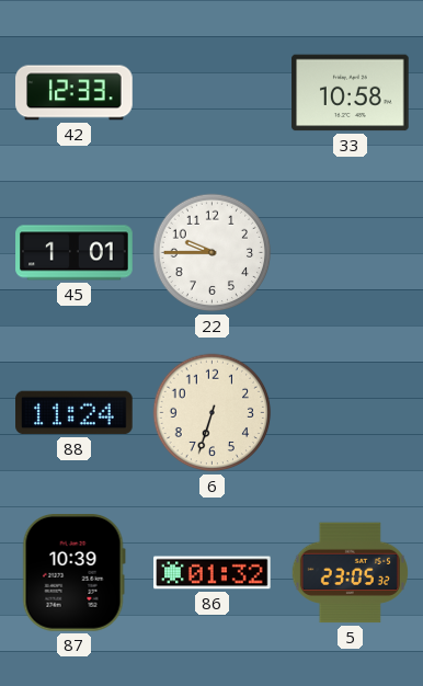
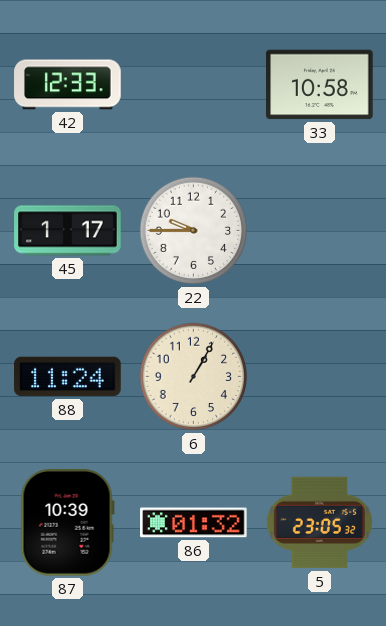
45: 1:01 -> 1:17
6: 6:33 -> 1:05
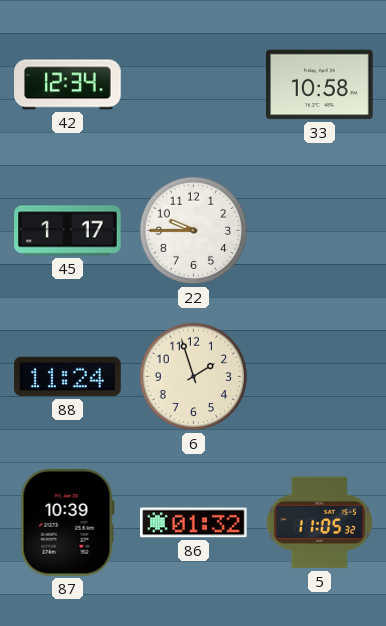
42: 12:33 -> 12:34
6: 1:05 -> 1:57
5: 23:05 -> 11:05
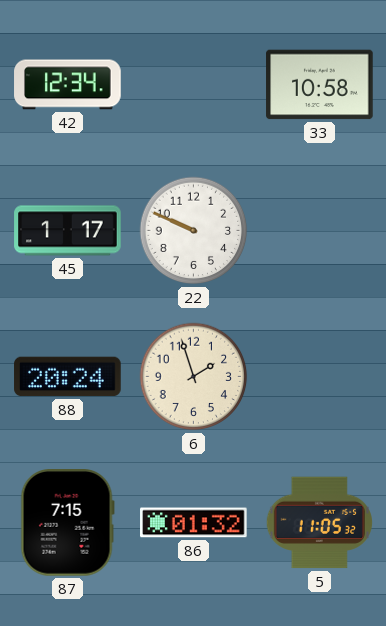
22: 9:45 -> 9:49
88: 11:24 -> 20:24
87: 10:39 -> 7:15
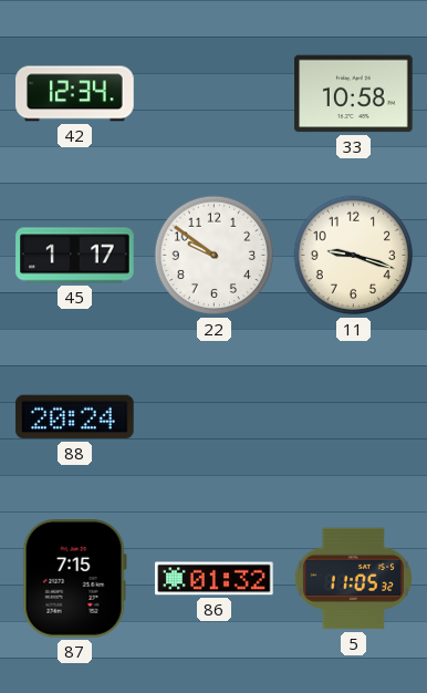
22: 9:49 -> 9:51
11: none -> 9:18
6: 1:57 -> none
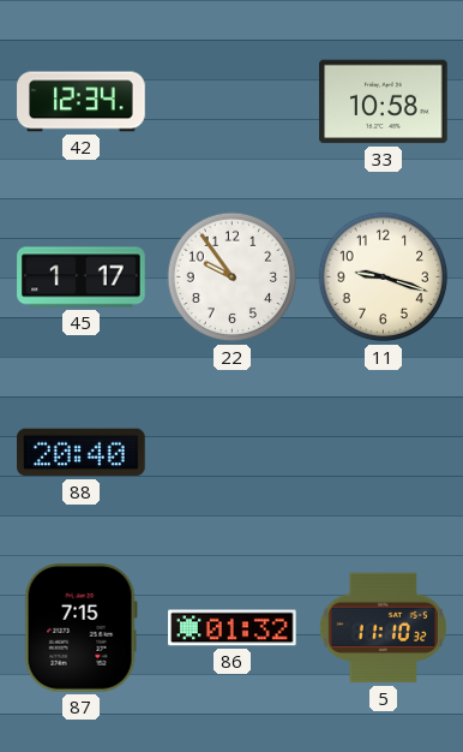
22: 9:51 -> 9:54
88: 20:24 -> 20:40
5: 11:05 -> 11:10
